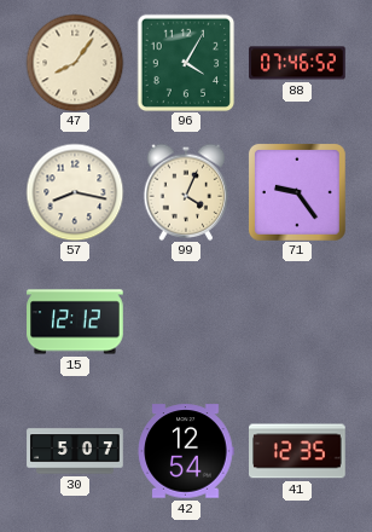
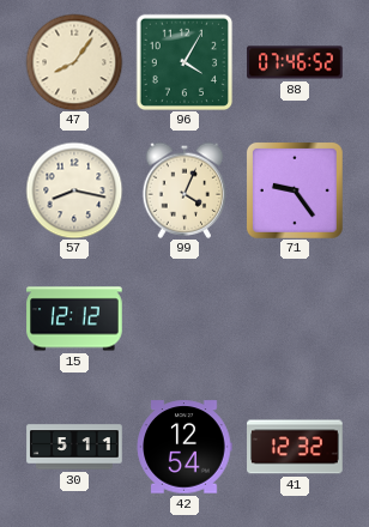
30: 5:07 -> 5:11
41: 12:35 -> 12:32
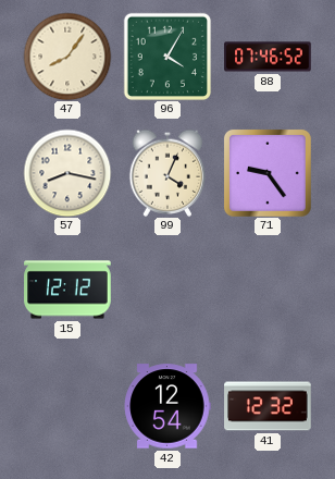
30: 5:11 -> none
